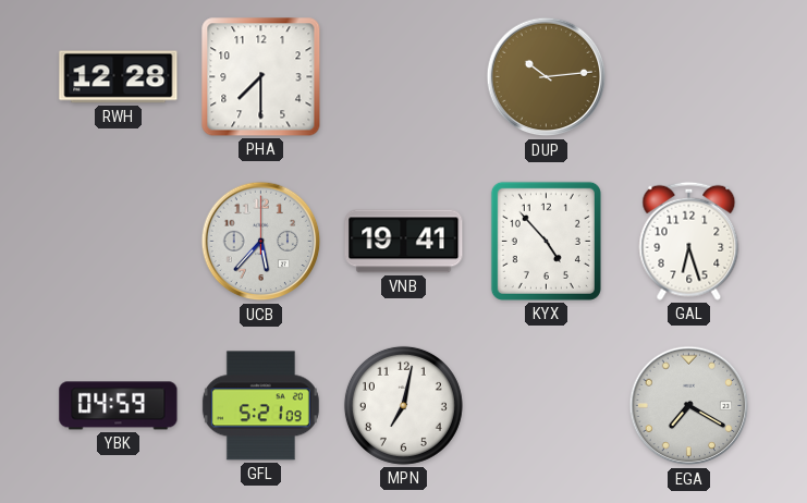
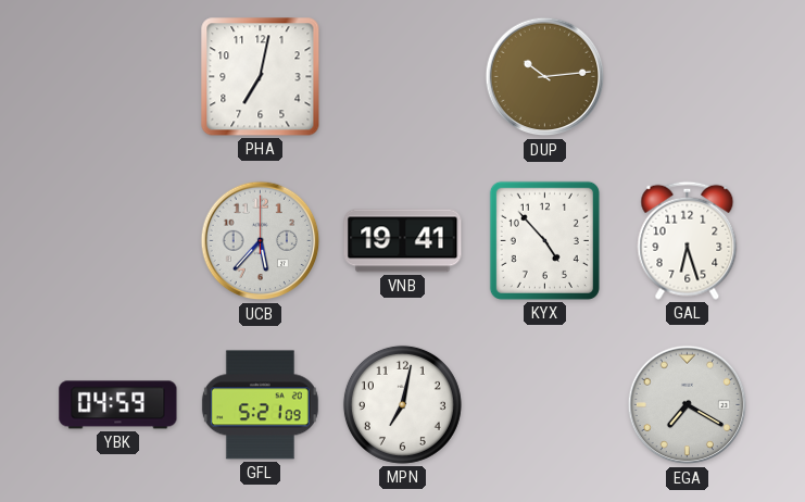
RWH: 12:28 -> none
PHA: 7:30 -> 7:02
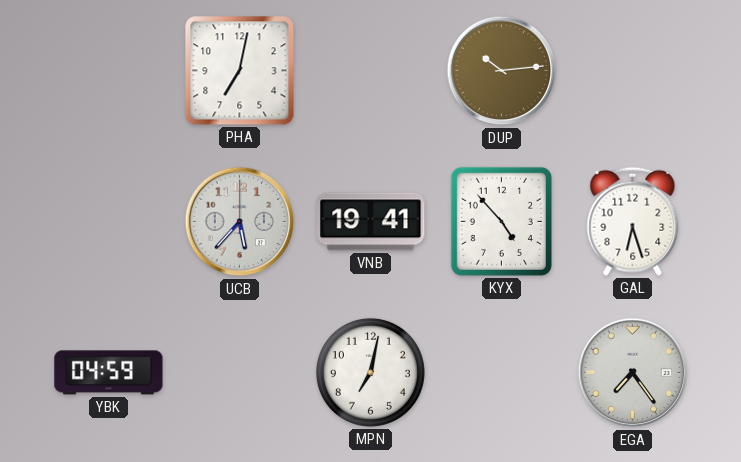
GFL: 5:21 -> none
EGA: 7:20 -> 7:24
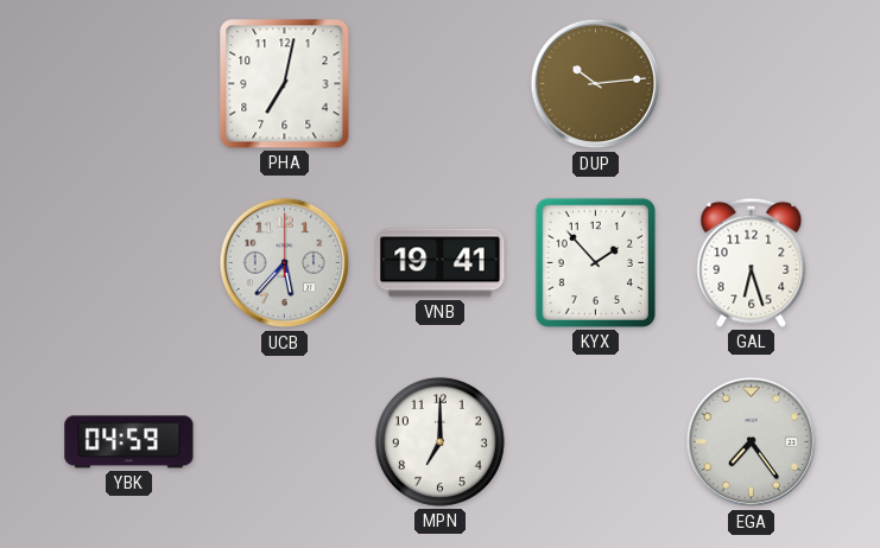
KYX: 4:53 -> 1:53
MPN: 7:02 -> 7:00
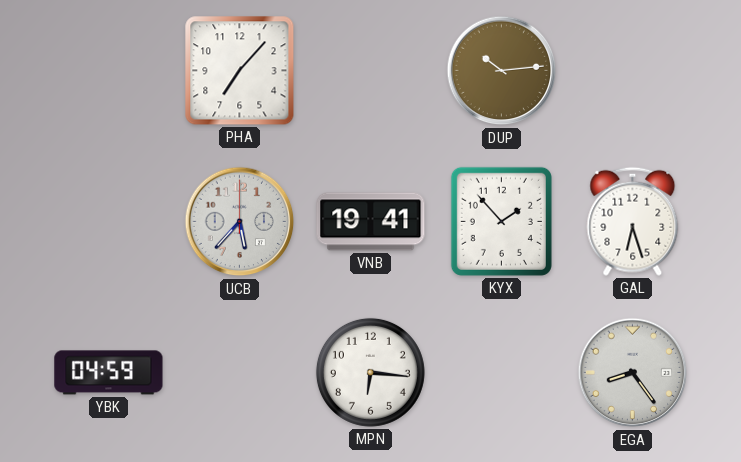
PHA: 7:02 -> 7:07
MPN: 7:00 -> 6:16
EGA: 7:24 -> 8:24
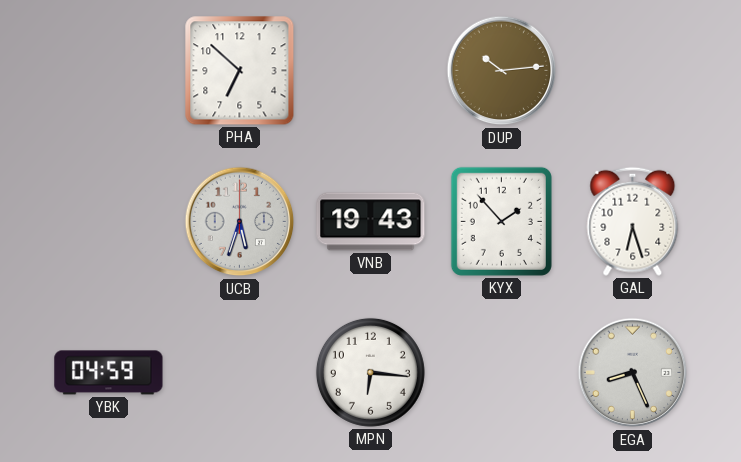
PHA: 7:07 -> 6:52
UCB: 5:37 -> 5:33
VNB: 19:41 -> 19:43
EGA: 8:24 -> 8:26
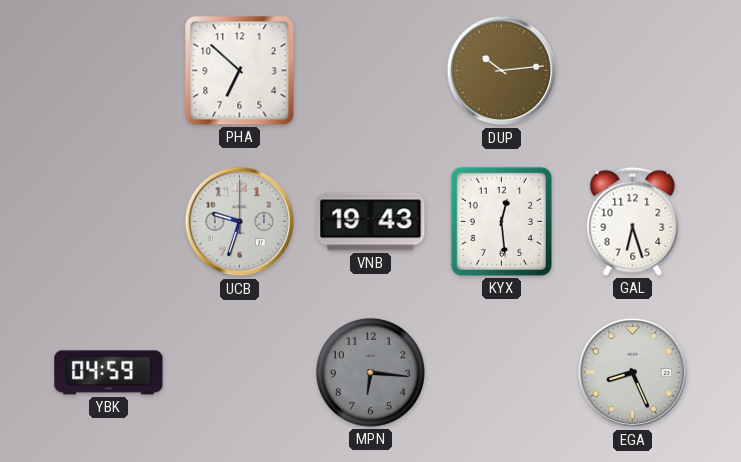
UCB: 5:33 -> 9:33
KYX: 1:53 -> 12:29
MPN dial: white -> grey
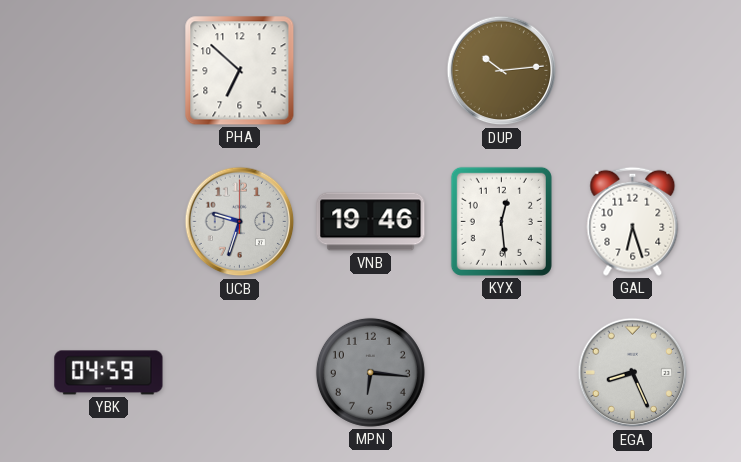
VNB: 19:43 -> 19:46
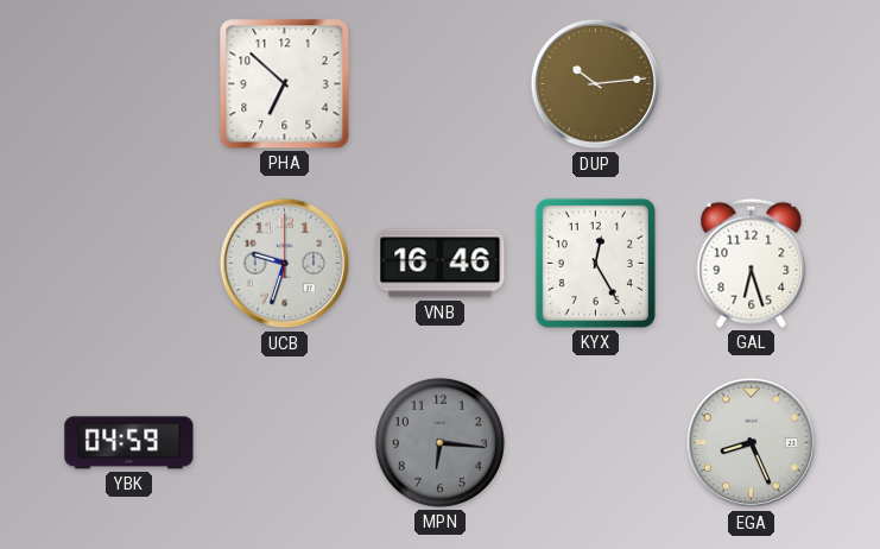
VNB: 19:46 -> 16:46
KYX: 12:29 -> 12:25
